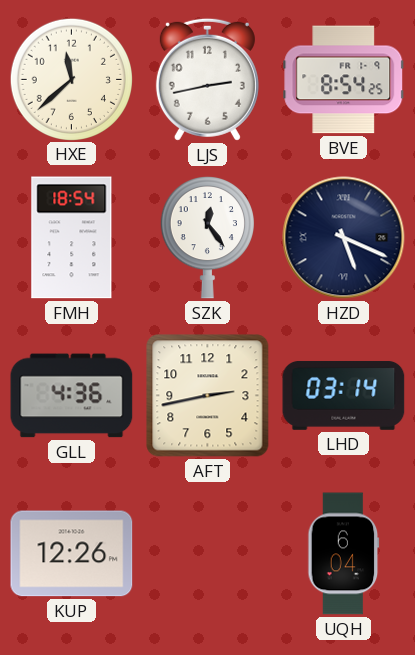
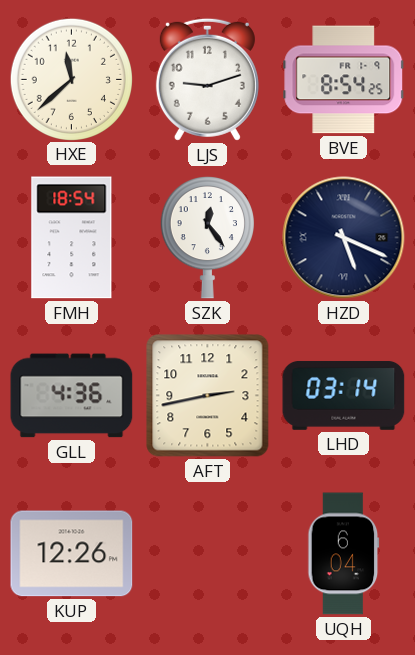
LJS: 2:43 -> 9:12
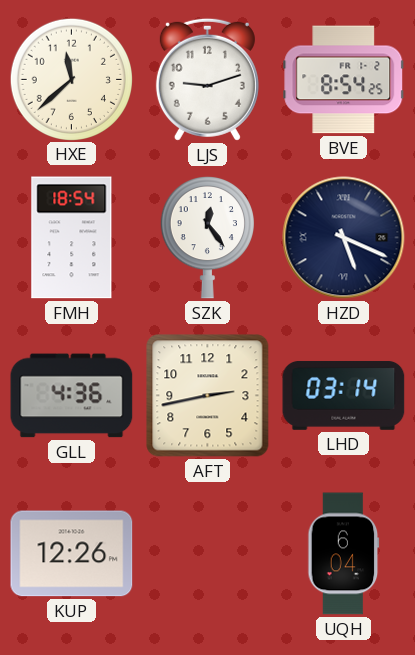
BVE date: FR 1-9 -> FR 1-2
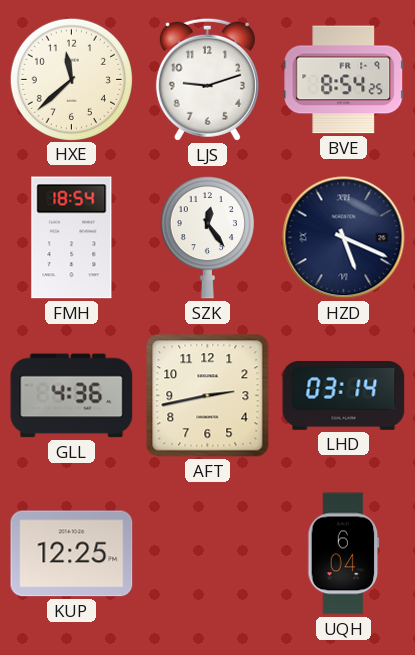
BVE date: FR 1-2 -> FR 1-9
KUP: 12:26 -> 12:25
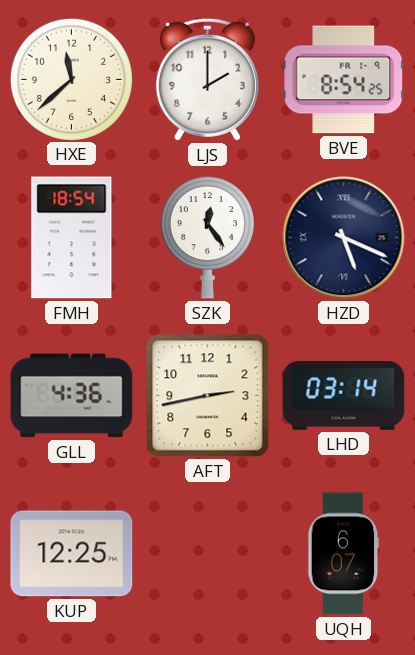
LJS: 9:12 -> 2:00
UQH: 6:04 -> 6:07
